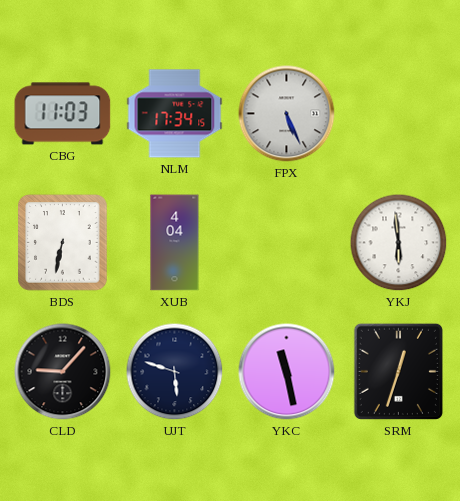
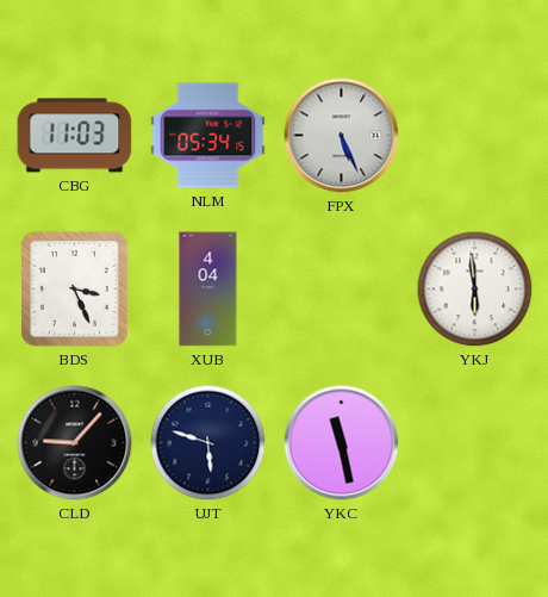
NLM: 17:34 -> 05:34
BDS: 6:32 -> 3:26
SRM: 12:33 -> none
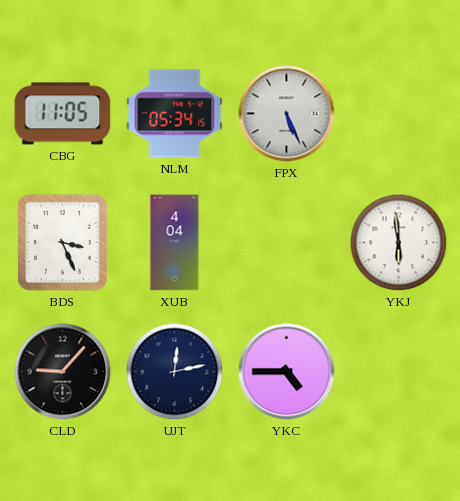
CBG: 11:03 -> 11:05
UJT: 5:48 -> 12:13
YKC: 11:28 -> 4:45
